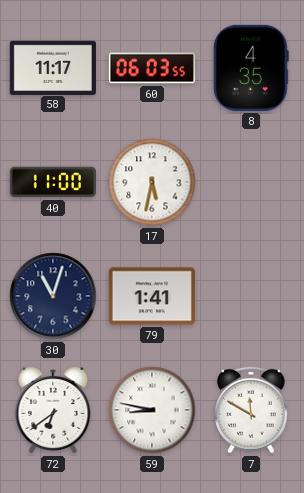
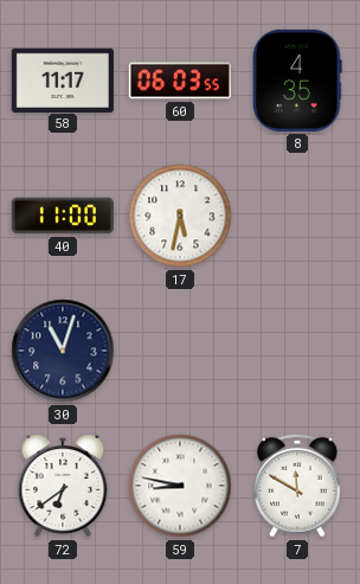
79: 1:41 -> none
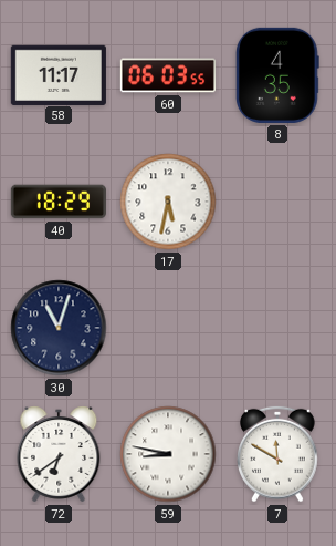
40: 11:00 -> 18:29
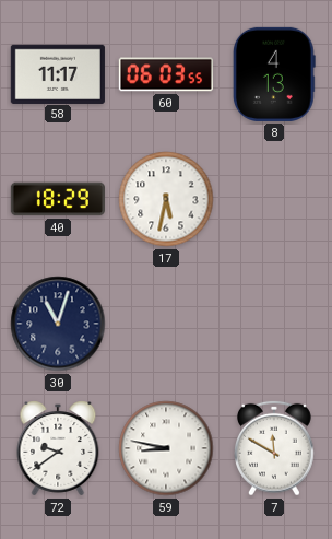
8: 4:35 -> 4:13
72: 6:39 -> 9:39
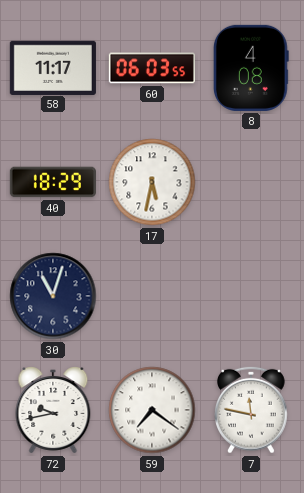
8: 4:13 -> 4:08
72: 9:39 -> 9:43
59: 8:47 -> 7:21
7: 11:50 -> 11:47
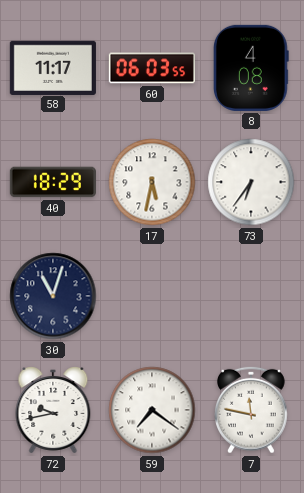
73: none -> 6:36
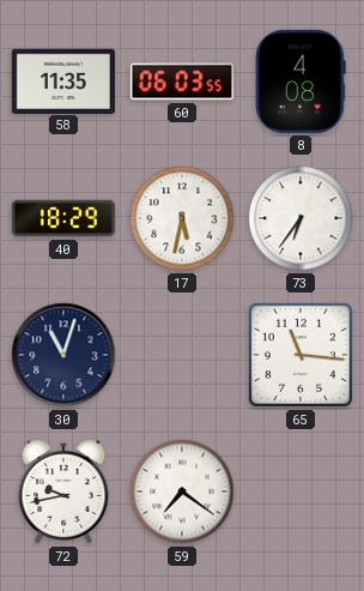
58: 11:17 -> 11:35
65: none -> 11:16
7: 11:47 -> none
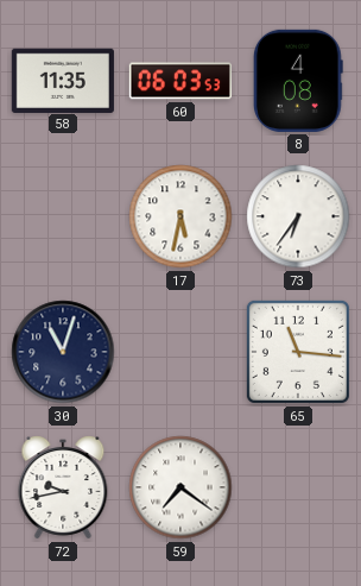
60: 06:03:55 -> 06:03:53
40: 18:29 -> none
